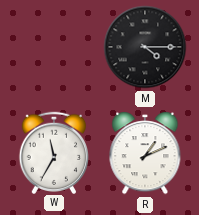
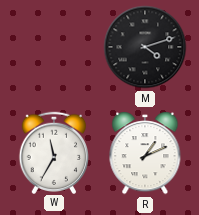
M: 4:15 -> 4:12
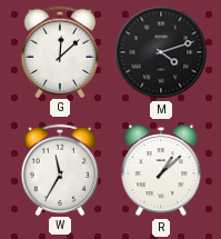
G: none -> 12:08
R: 1:11 -> 1:08
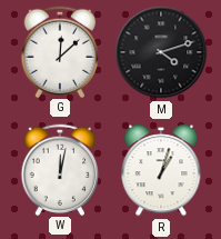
W: 11:35 -> 12:02
R: 1:08 -> 1:03
